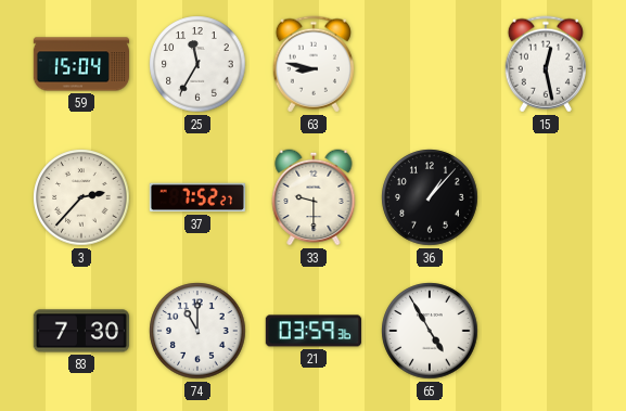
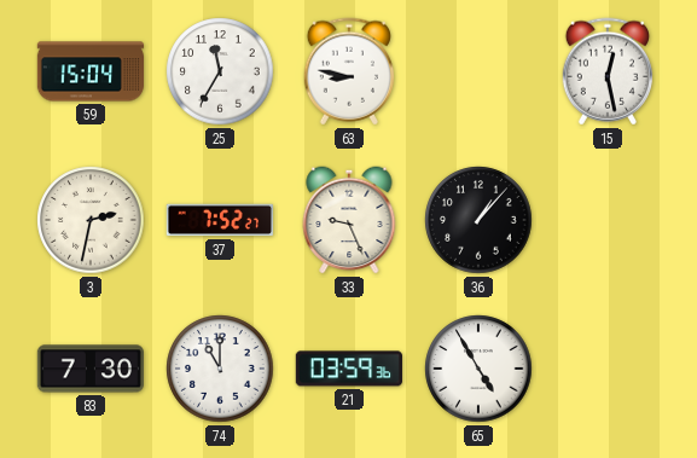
3: 2:37 -> 2:32
33: 9:30 -> 9:26
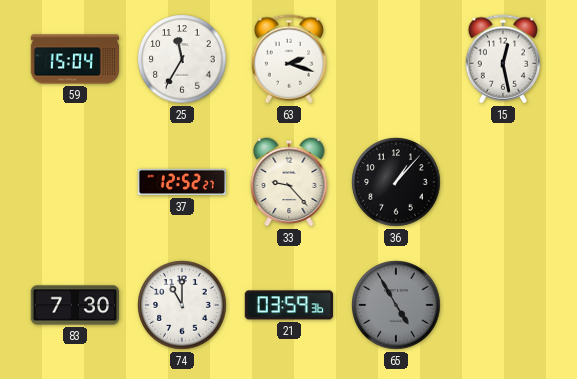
63: 8:47 -> 2:18
3: 2:32 -> none
37: 7:52 -> 12:52
33: 9:26 -> 9:23
65 dial: white -> grey
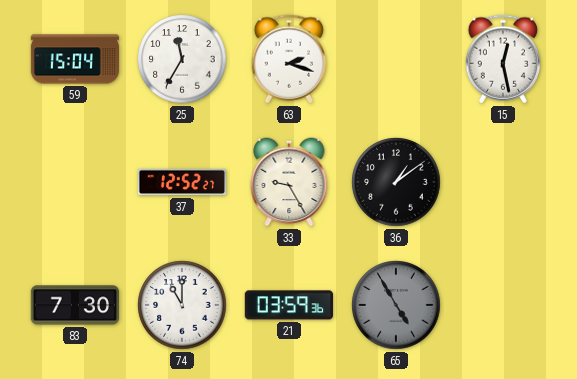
33: 9:23 -> 9:25
36: 1:07 -> 1:09
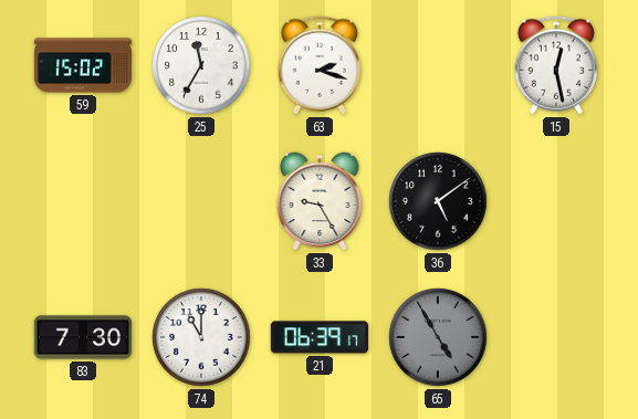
59: 15:04 -> 15:02
37: 12:52 -> none
36: 1:09 -> 5:09
21: 03:59 -> 06:39
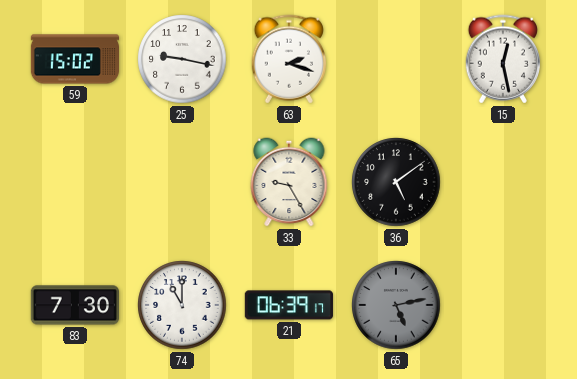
25: 11:35 -> 9:17
65: 4:55 -> 5:13
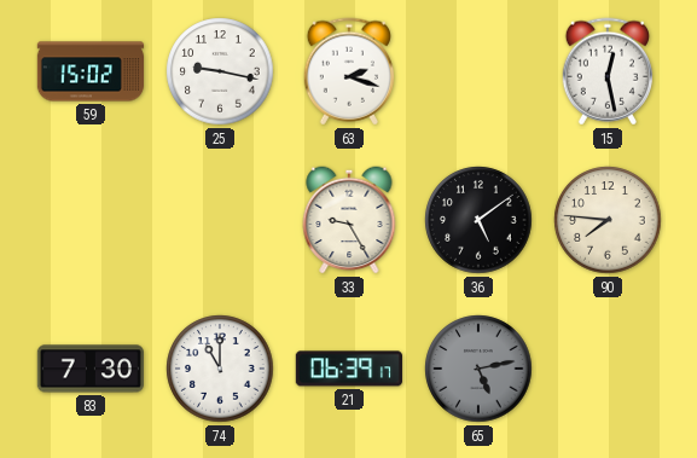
90: none -> 7:46
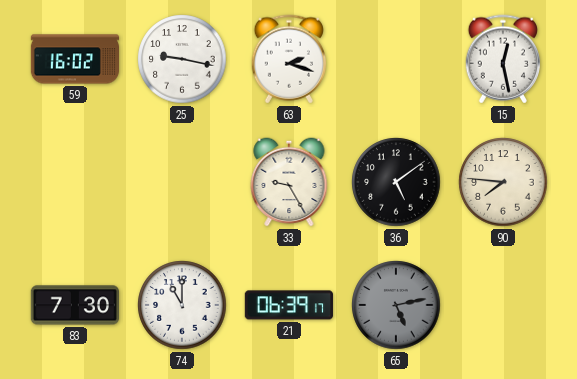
59: 15:02 -> 16:02
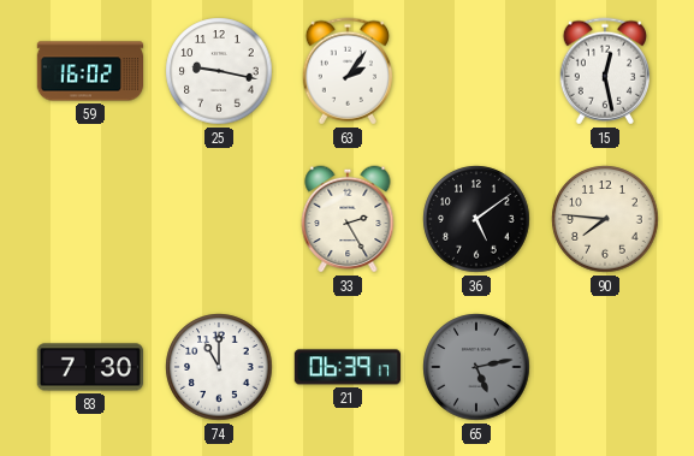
63: 2:18 -> 2:06
33: 9:25 -> 2:25
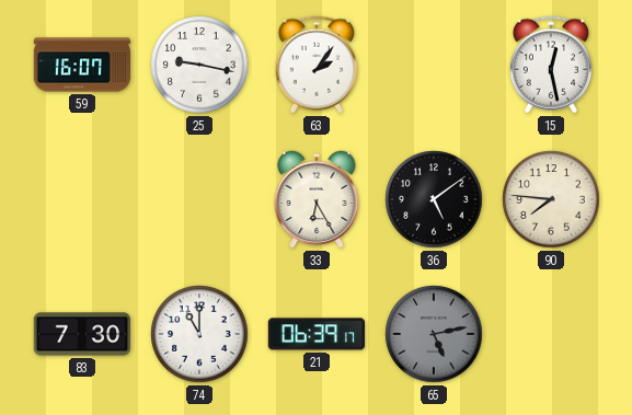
59: 16:02 -> 16:07
33: 2:25 -> 6:25
